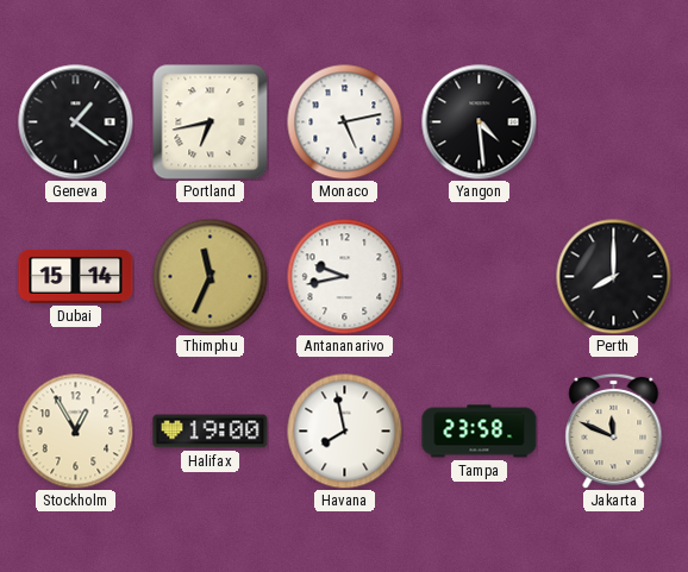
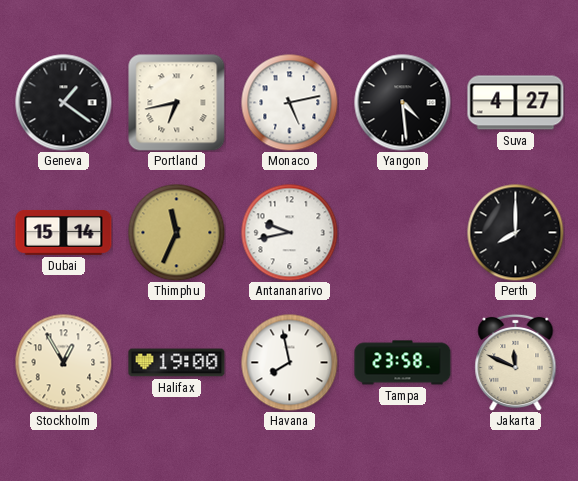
Suva: none -> 4:27
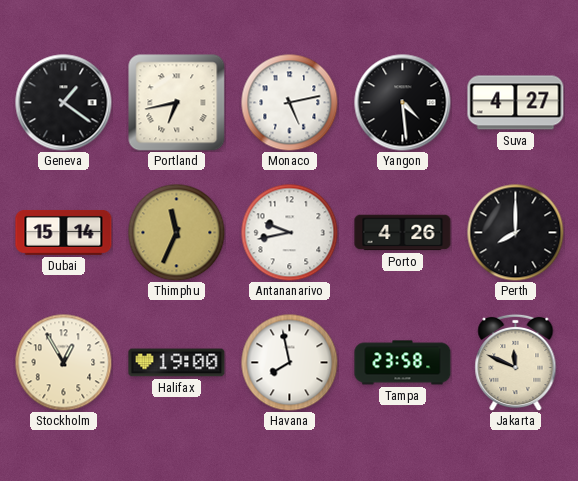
Porto: none -> 4:26
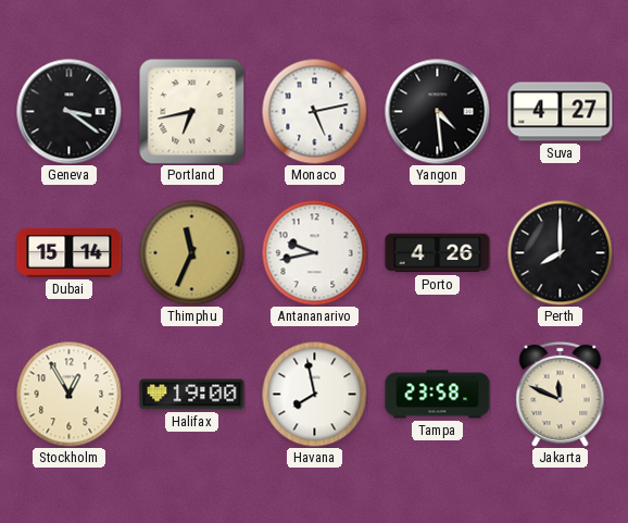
Geneva: 1:21 -> 3:21
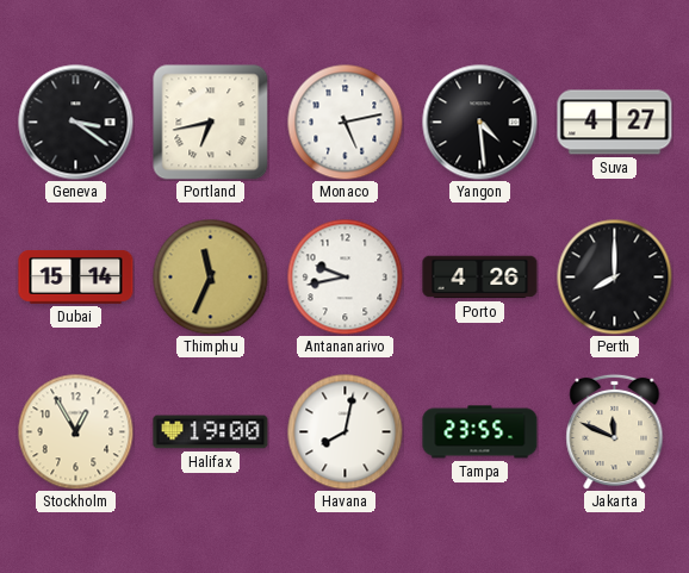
Havana: 7:58 -> 8:02
Tampa: 23:58 -> 23:55
